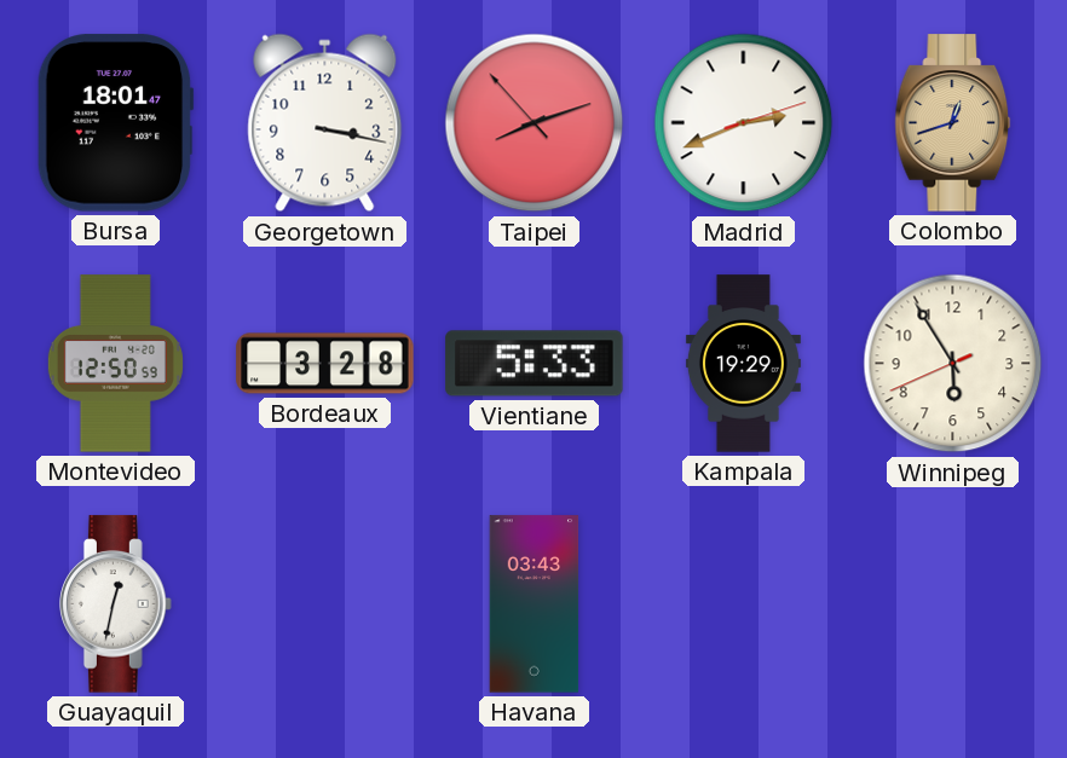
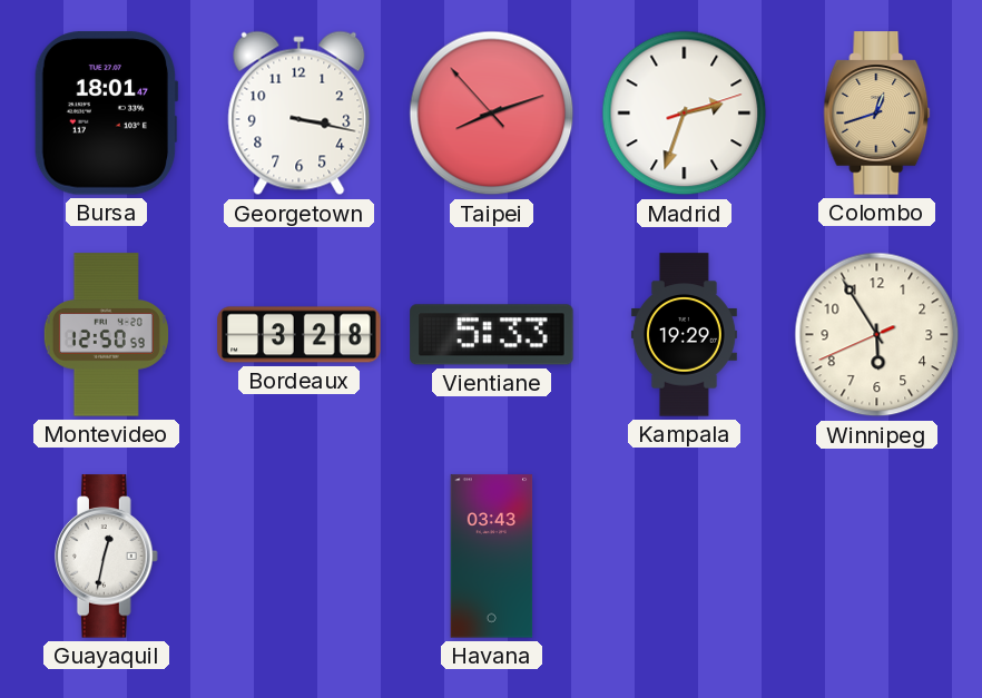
Madrid: 2:41 -> 2:33
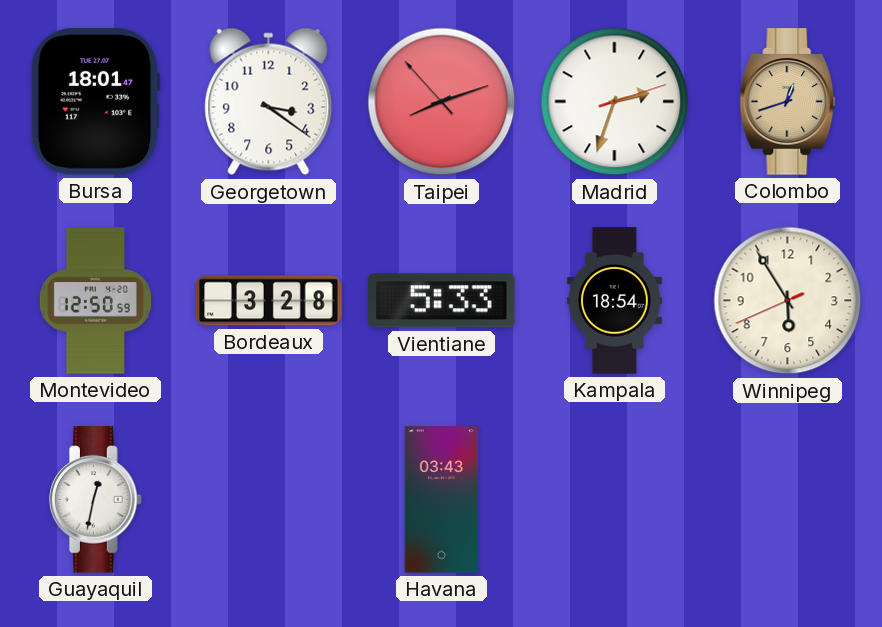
Georgetown: 3:17 -> 3:21
Kampala: 19:29 -> 18:54
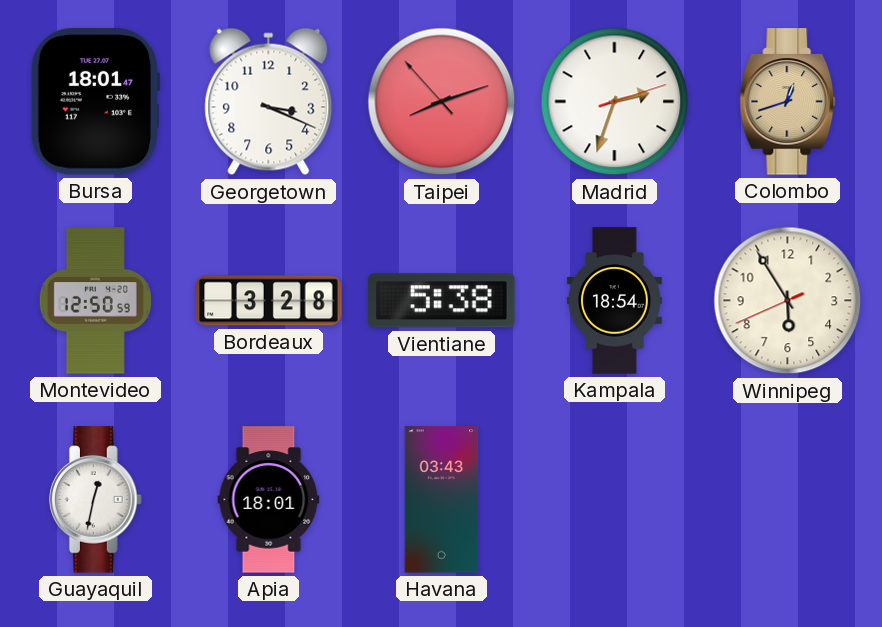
Georgetown: 3:21 -> 3:19
Vientiane: 5:33 -> 5:38
Apia: none -> 18:01
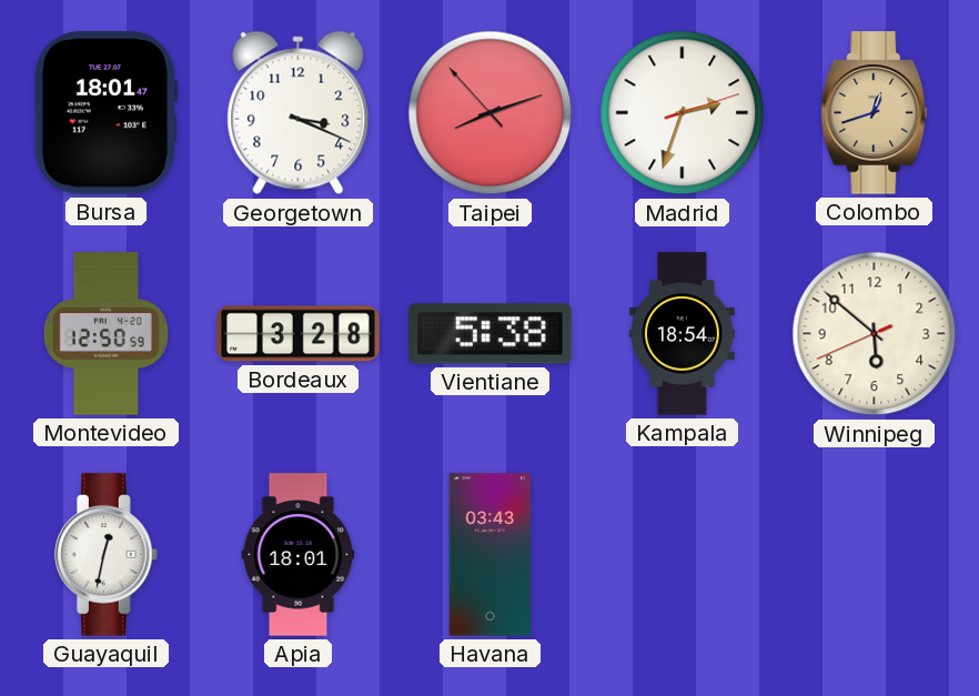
Winnipeg: 5:54 -> 5:51
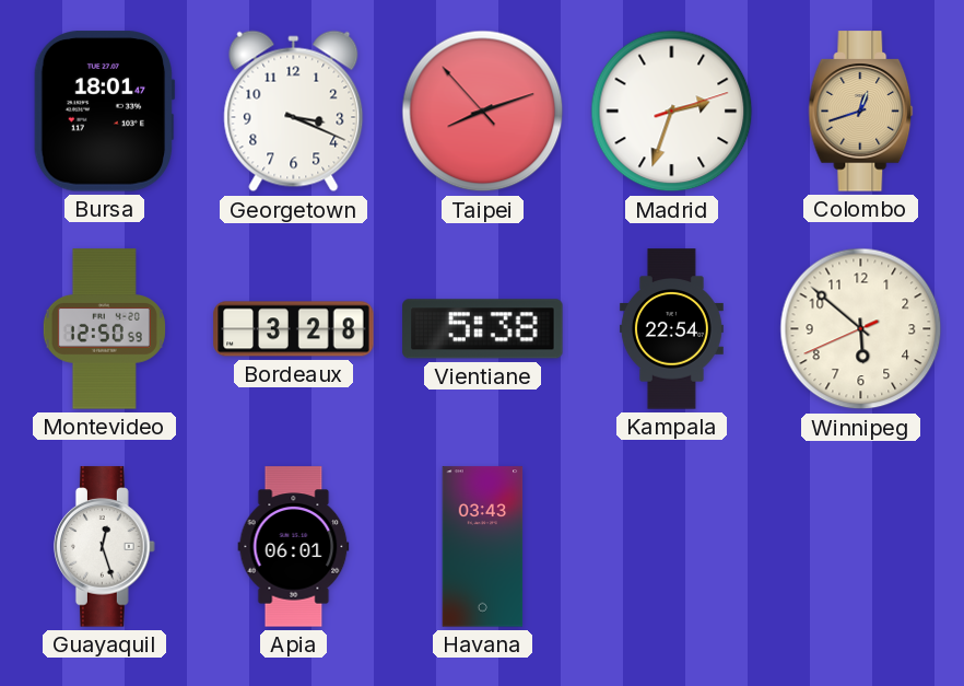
Kampala: 18:54 -> 22:54
Guayaquil: 12:32 -> 12:27
Apia: 18:01 -> 06:01
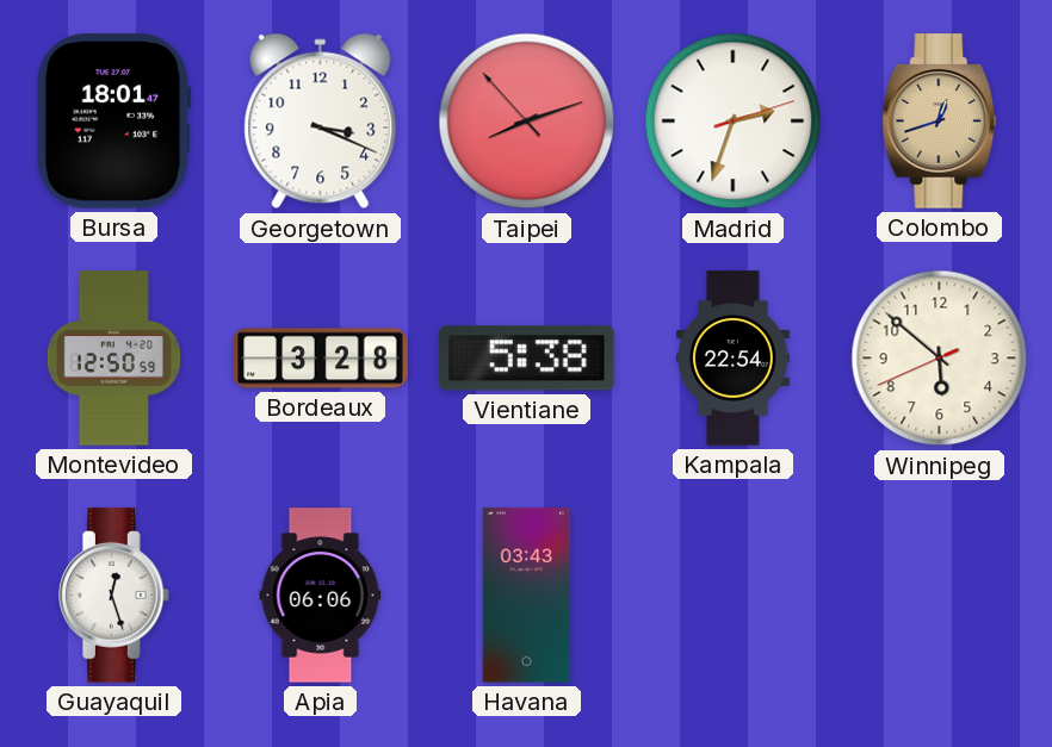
Apia: 06:01 -> 06:06
